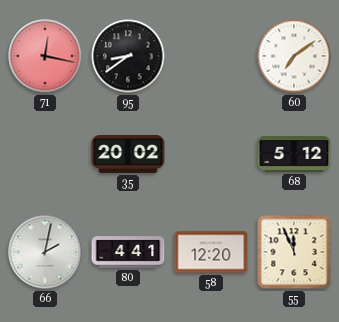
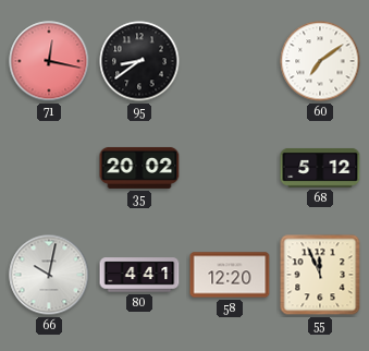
66: 2:02 -> 10:02
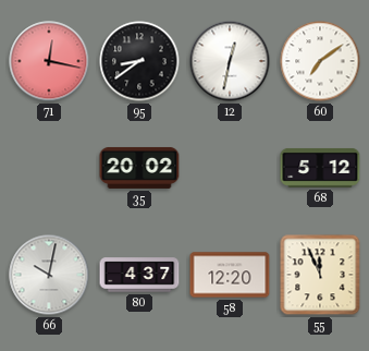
12: none -> 12:32
80: 4:41 -> 4:37
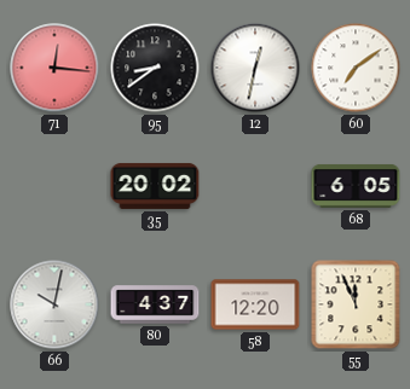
71: 12:17 -> 12:16
68: 5:12 -> 6:05
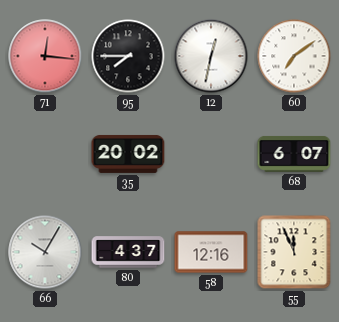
95: 8:39 -> 7:45
68: 6:05 -> 6:07
66: 10:02 -> 10:05
58: 12:20 -> 12:16
